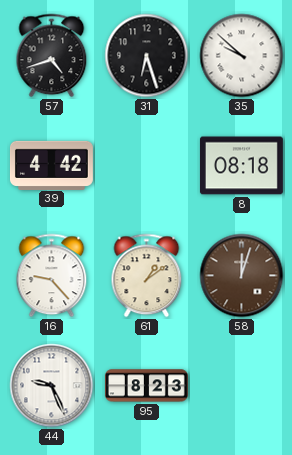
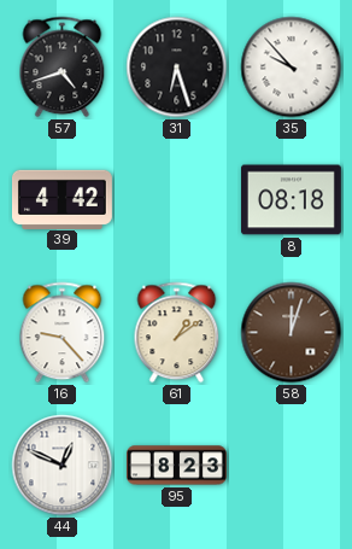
35: 9:52 -> 9:53
44: 9:26 -> 12:49
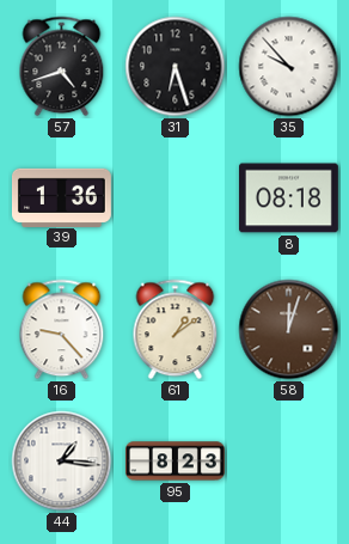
39: 4:42 -> 1:36
44: 12:49 -> 1:16
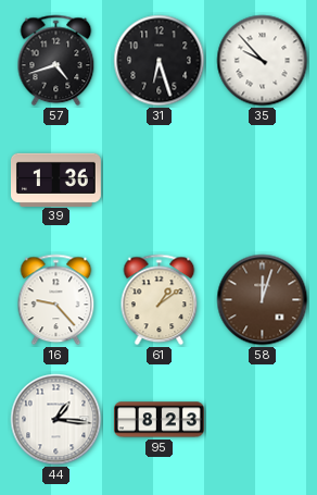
8: 08:18 -> none
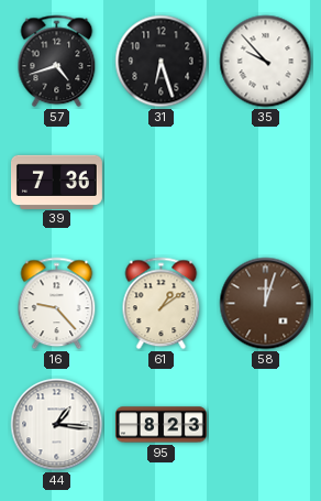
39: 1:36 -> 7:36
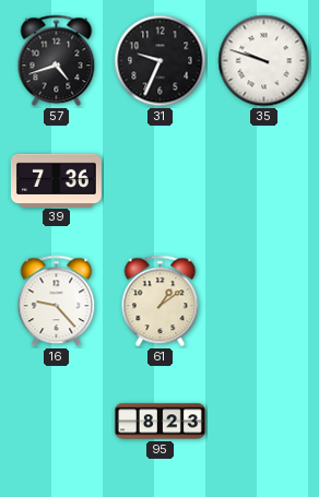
31: 6:27 -> 9:34
35: 9:53 -> 9:48
58: 12:03 -> none
44: 1:16 -> none
